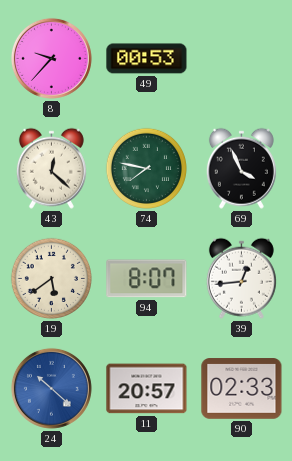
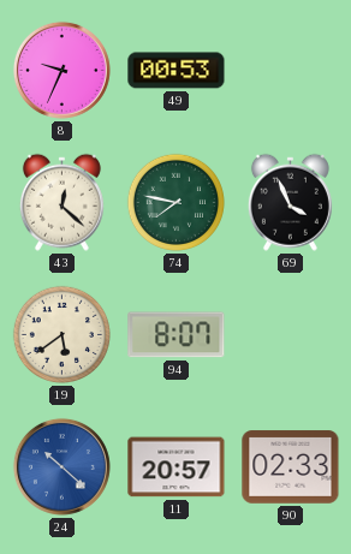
8: 9:37 -> 9:34
39: 12:44 -> none
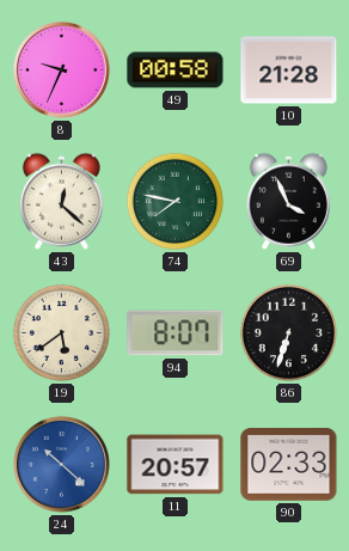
49: 00:53 -> 00:58
10: none -> 21:28
86: none -> 6:33
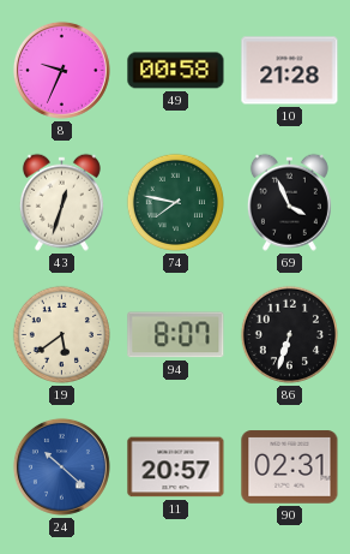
43: 12:22 -> 12:33
90: 02:33 -> 02:31
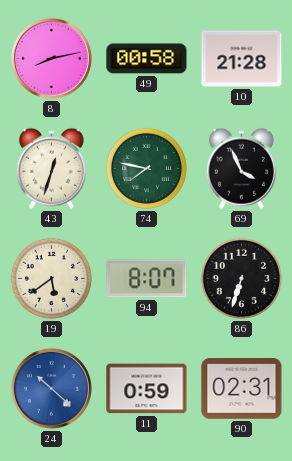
8: 9:34 -> 8:13
11: 20:57 -> 0:59
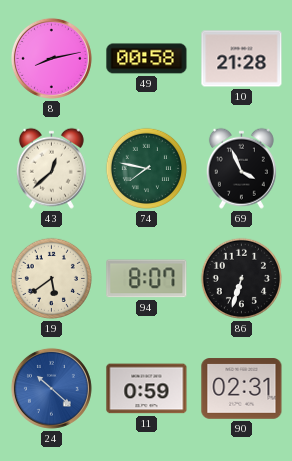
43: 12:33 -> 12:38
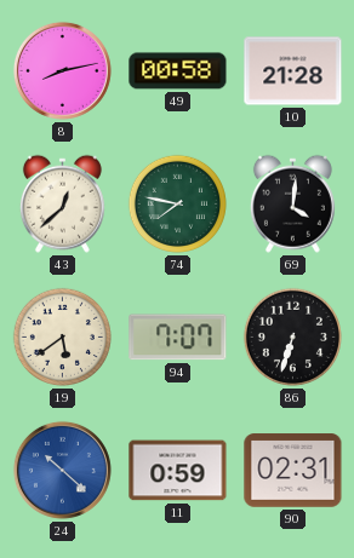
69: 3:56 -> 4:01
94: 8:07 -> 7:07
